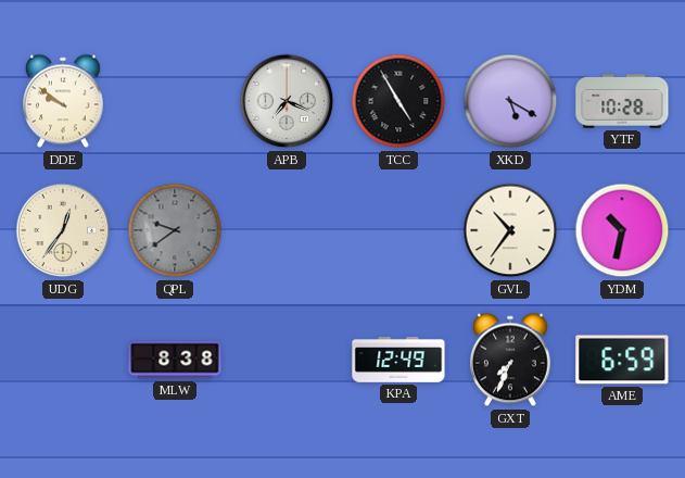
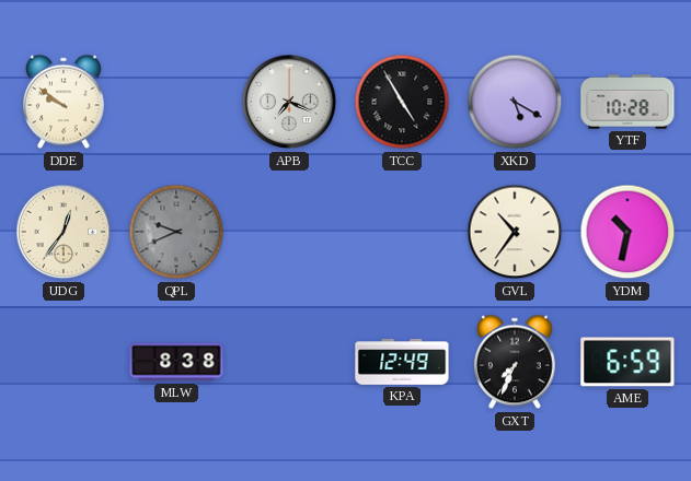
QPL: 9:39 -> 9:41
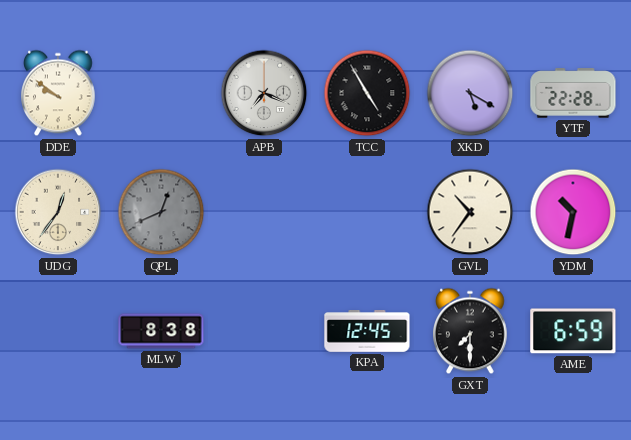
YTF: 10:28 -> 22:28
QPL: 9:41 -> 12:41
KPA: 12:49 -> 12:45
GXT: 7:34 -> 7:30
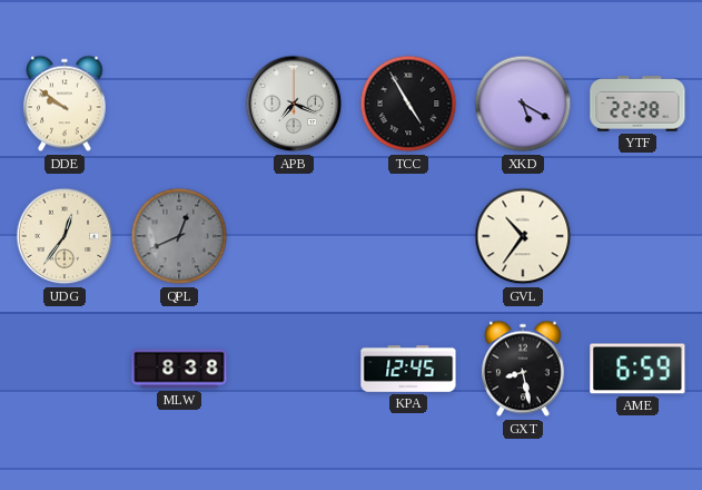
YDM: 10:32 -> none
GXT: 7:30 -> 8:28
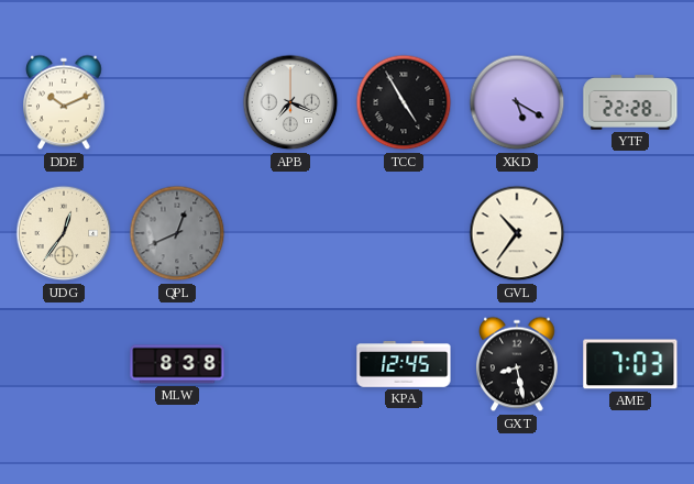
DDE: 9:51 -> 10:11
AME: 6:59 -> 7:03
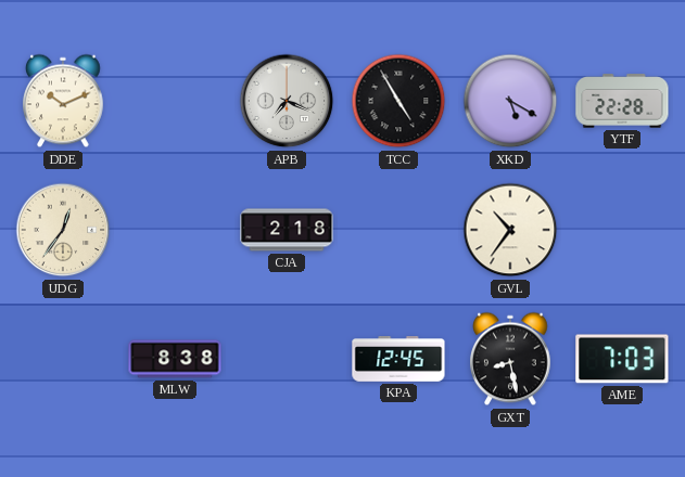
QPL: 12:41 -> none
CJA: none -> 2:18
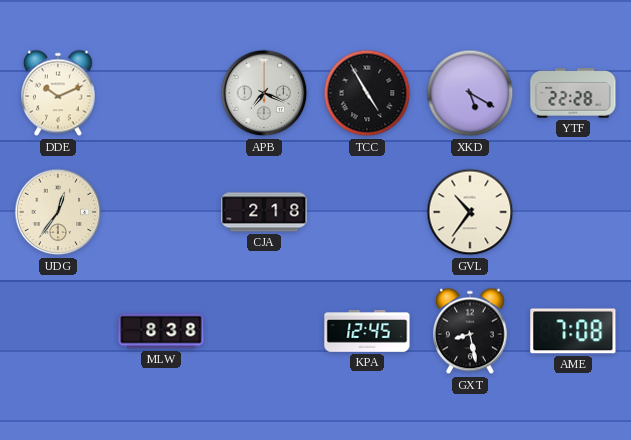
AME: 7:03 -> 7:08
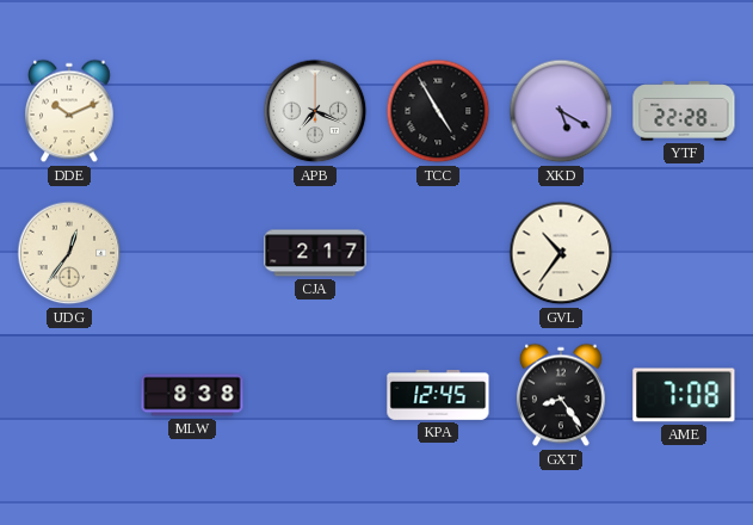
CJA: 2:18 -> 2:17
GXT: 8:28 -> 8:24
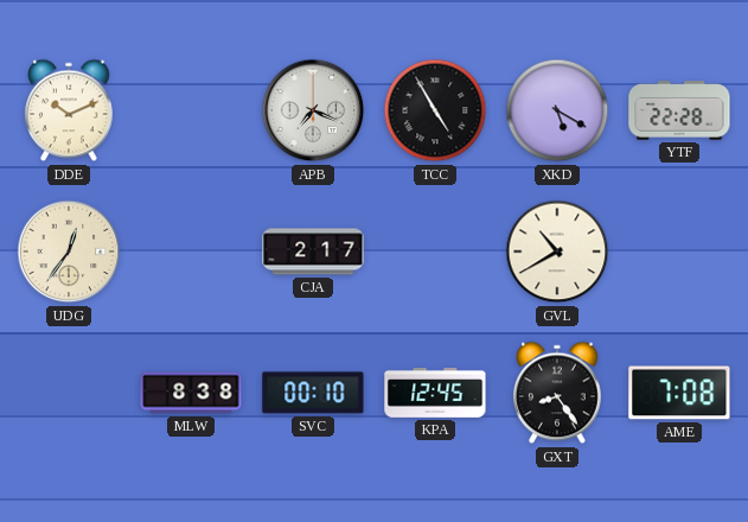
GVL: 10:36 -> 10:40
SVC: none -> 00:10
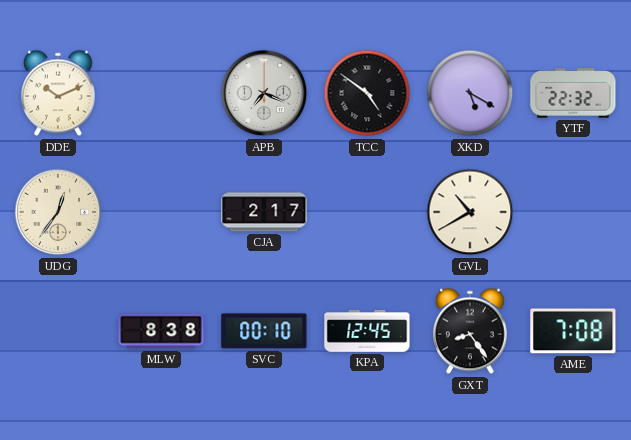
TCC: 4:55 -> 4:51
YTF: 22:28 -> 22:32
